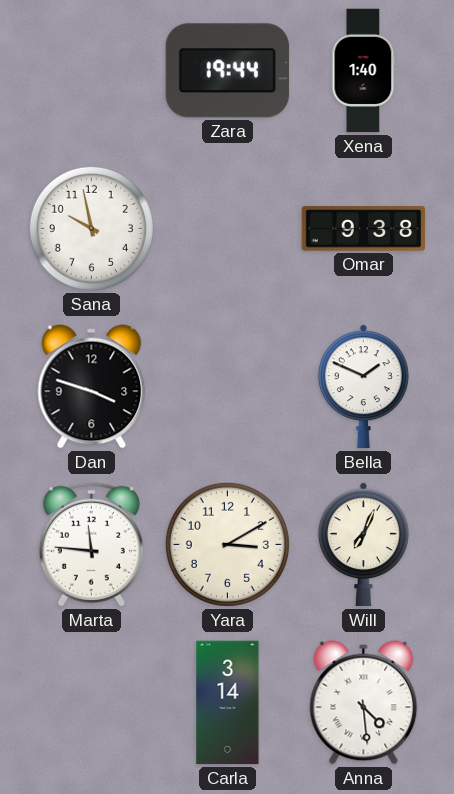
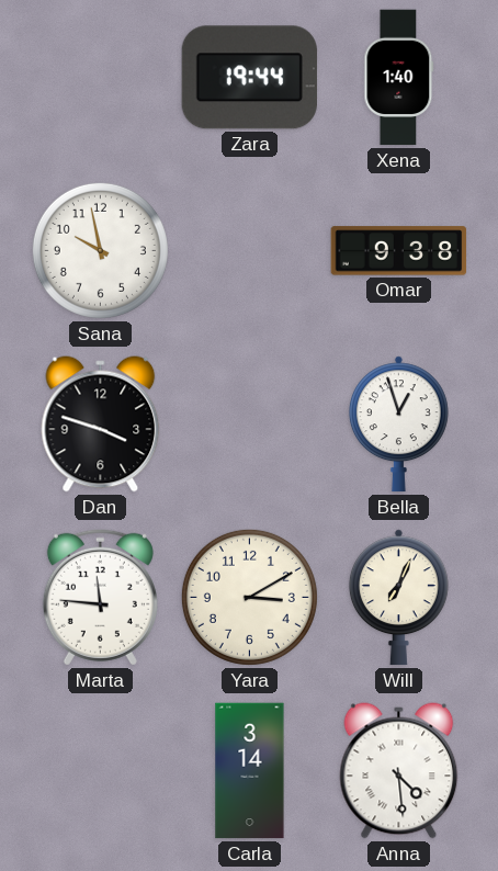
Bella: 1:49 -> 12:57
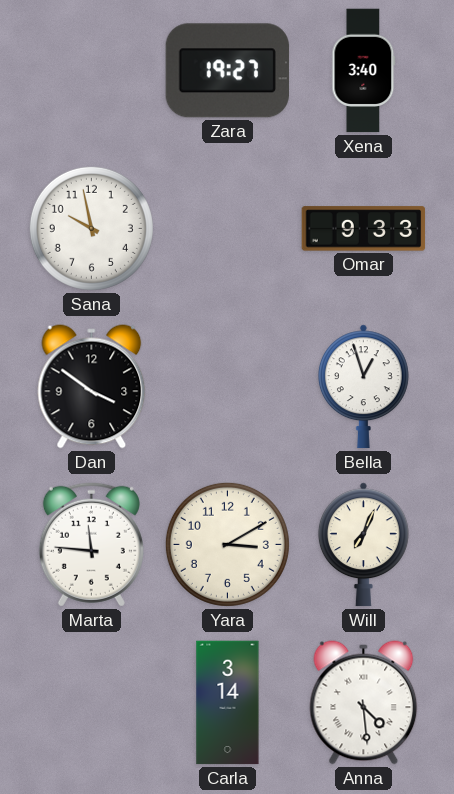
Zara: 19:44 -> 19:27
Xena: 1:40 -> 3:40
Omar: 9:38 -> 9:33
Dan: 3:48 -> 3:51
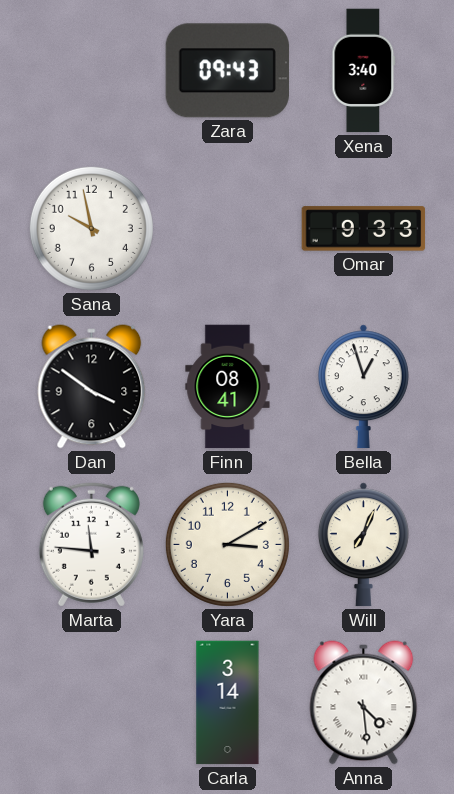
Zara: 19:27 -> 09:43
Finn: none -> 08:41
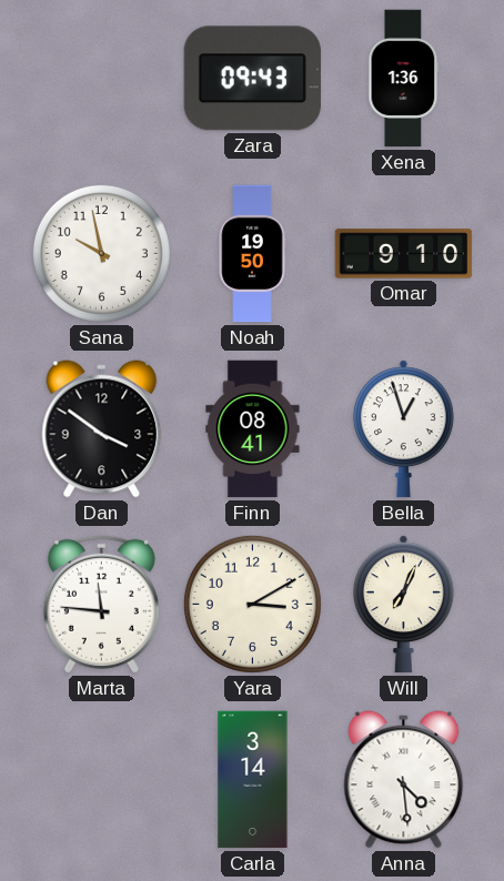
Xena: 3:40 -> 1:36
Noah: none -> 19:50
Omar: 9:33 -> 9:10
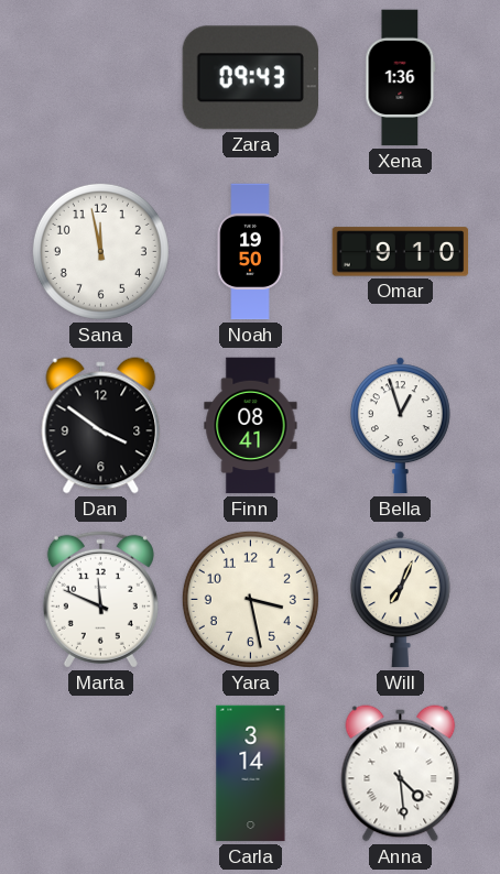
Sana: 9:58 -> 11:58
Marta: 11:46 -> 11:49
Yara: 3:10 -> 3:28
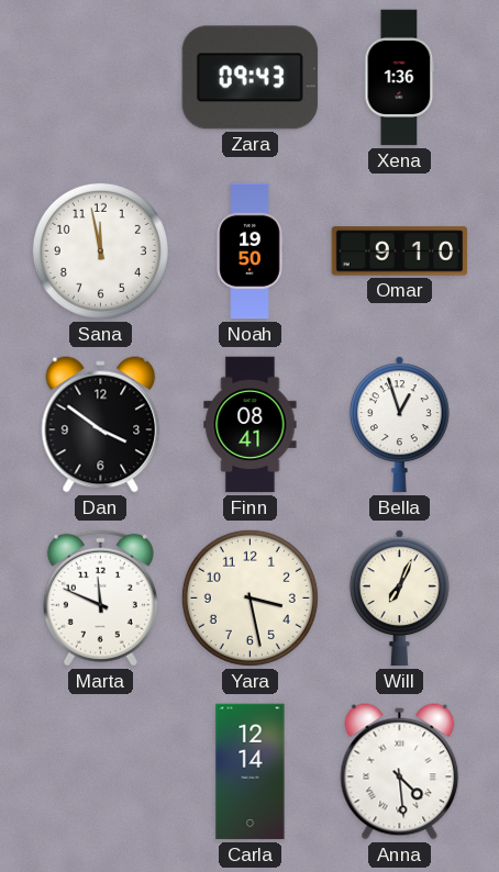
Carla: 3:14 -> 12:14
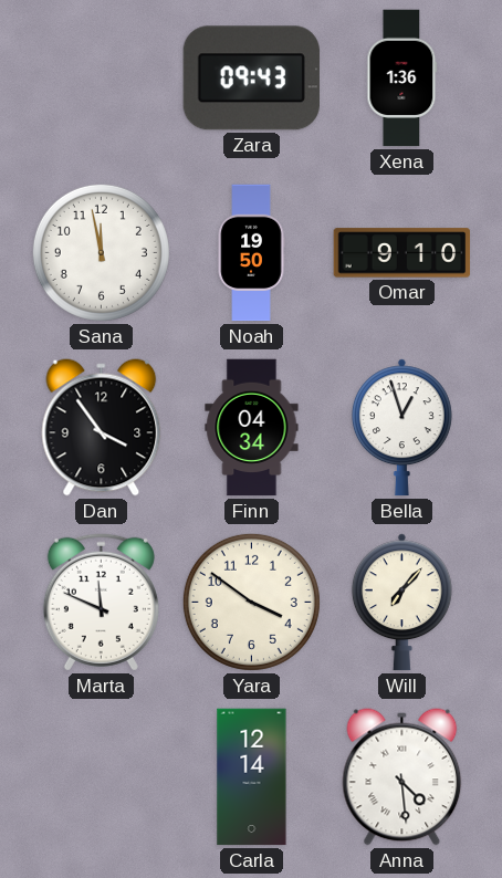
Dan: 3:51 -> 3:54
Finn: 08:41 -> 04:34
Yara: 3:28 -> 3:51
Will: 7:04 -> 7:07
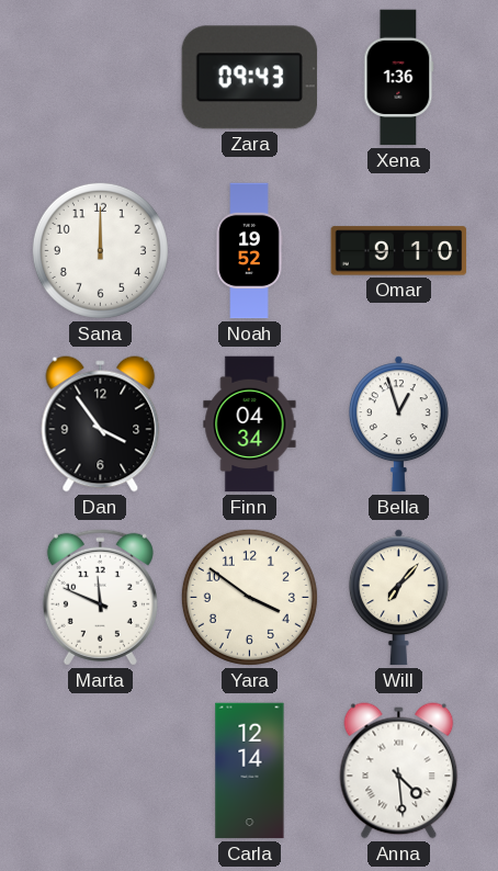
Sana: 11:58 -> 12:00
Noah: 19:50 -> 19:52
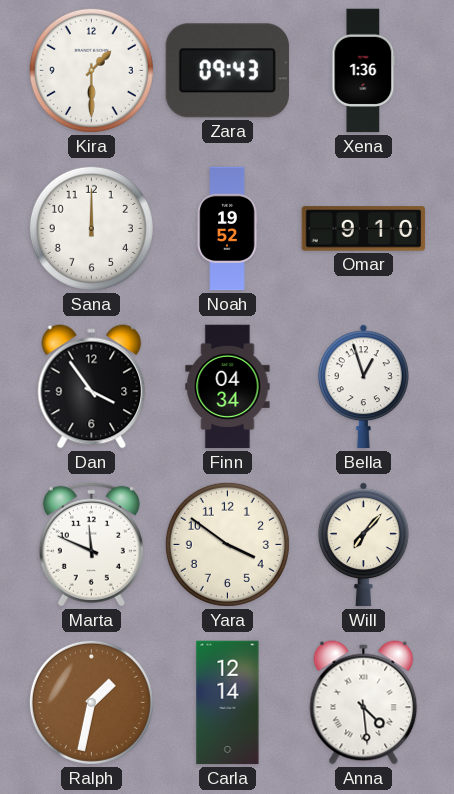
Kira: none -> 1:30
Ralph: none -> 1:32
